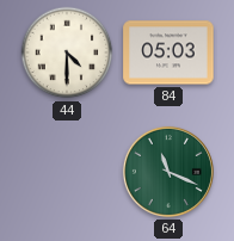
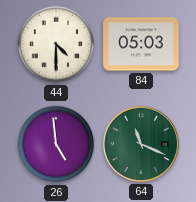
26: none -> 4:59
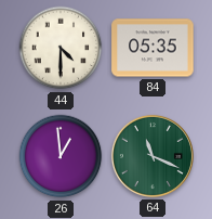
84: 05:03 -> 05:35
26: 4:59 -> 12:59
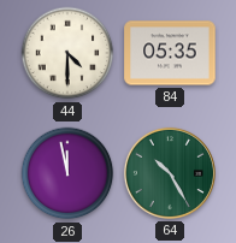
26: 12:59 -> 11:58
64: 11:19 -> 10:25
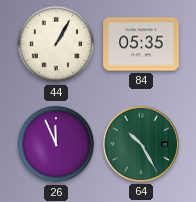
44: 4:30 -> 1:05
26: 11:58 -> 11:56
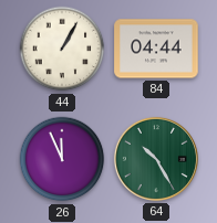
84: 05:35 -> 04:44
